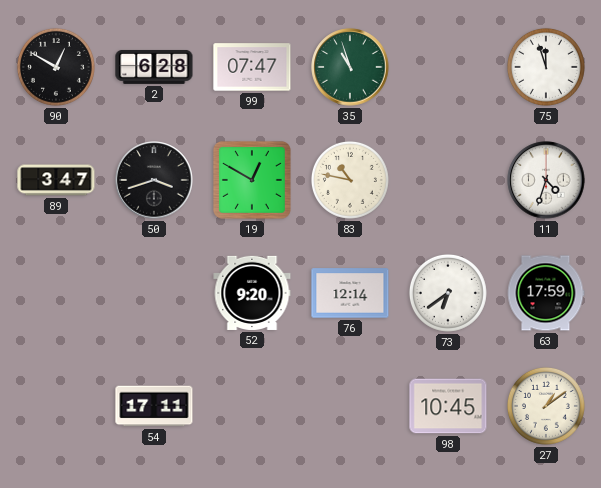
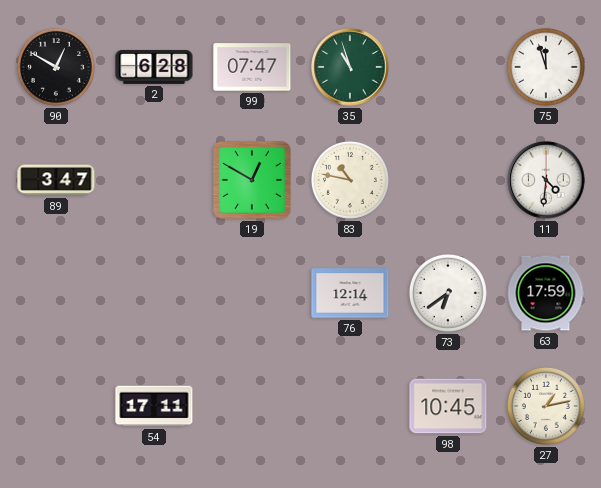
50: 3:42 -> none
11: 4:33 -> 4:31
52: 9:20 -> none
27: 1:09 -> 1:13
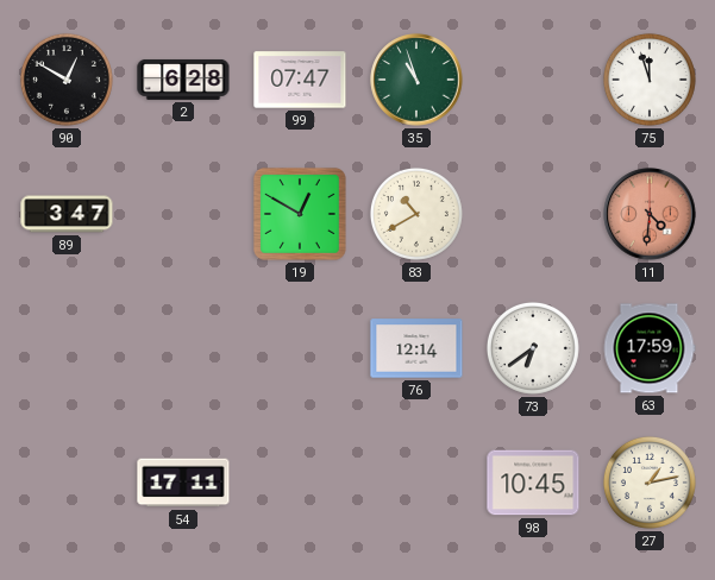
83: 10:47 -> 10:40
11 dial: white -> salmon
